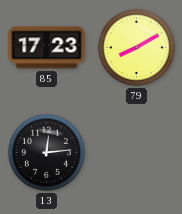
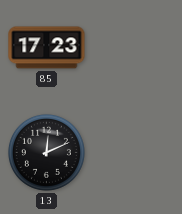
79: 8:10 -> none
13: 12:14 -> 12:11
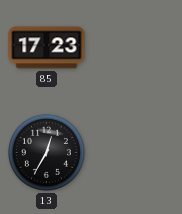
13: 12:11 -> 12:35
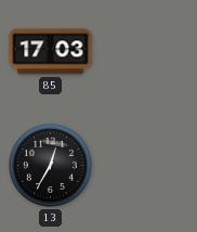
85: 17:23 -> 17:03
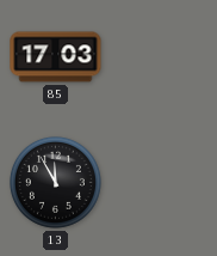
13: 12:35 -> 11:55
